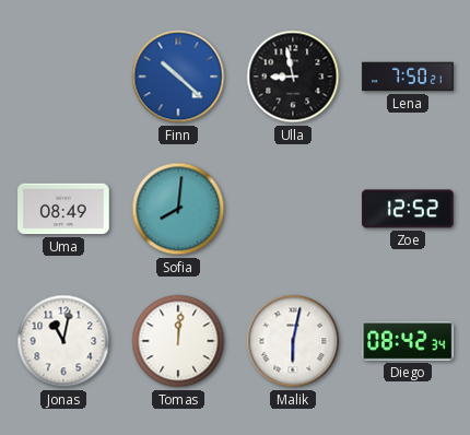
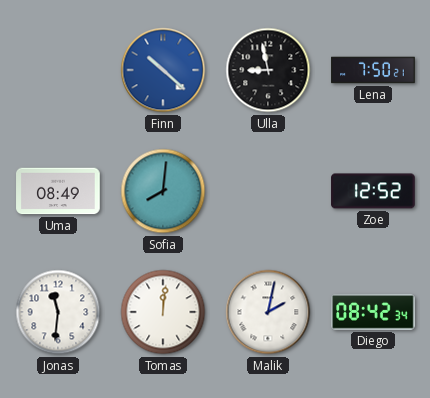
Jonas: 11:02 -> 11:31
Malik: 6:02 -> 2:02
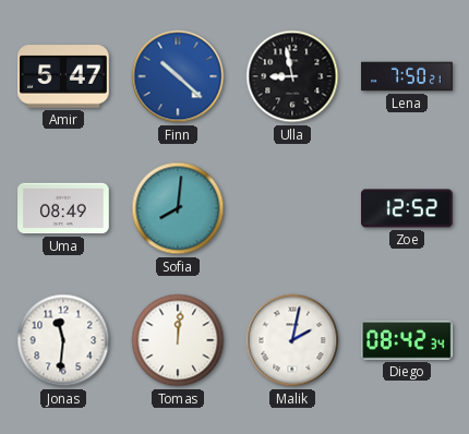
Amir: none -> 5:47
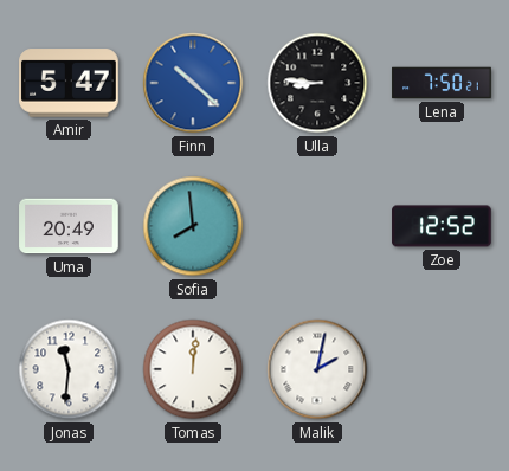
Ulla: 8:58 -> 8:46
Uma: 08:49 -> 20:49
Sofia: 8:01 -> 7:59
Diego: 08:42 -> none
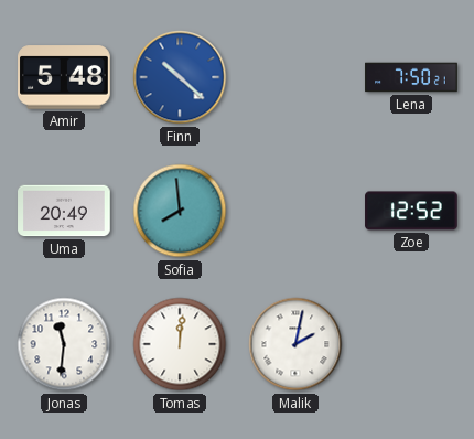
Amir: 5:47 -> 5:48
Ulla: 8:46 -> none
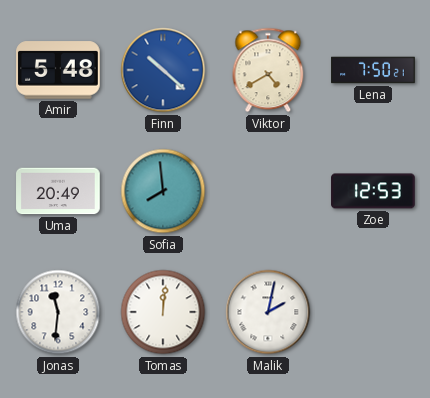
Viktor: none -> 4:40
Zoe: 12:52 -> 12:53
